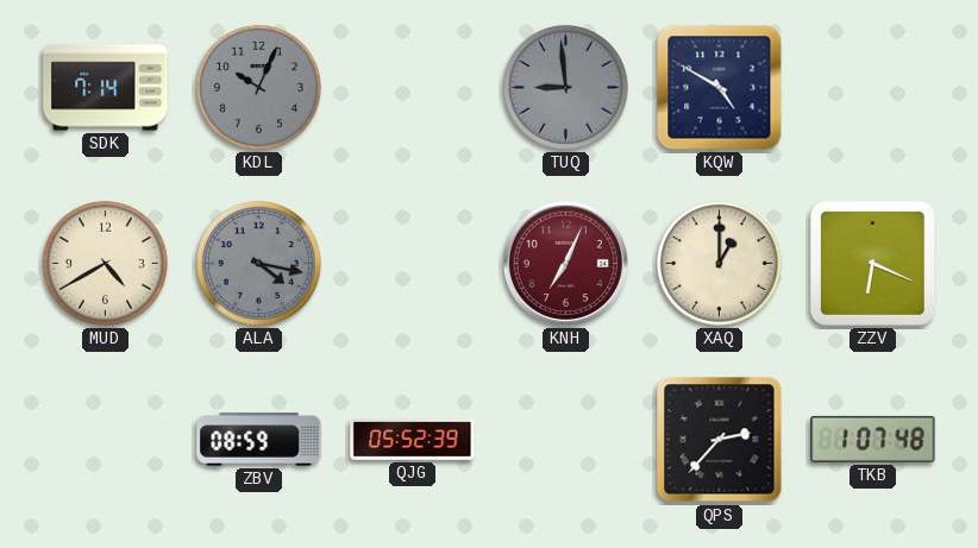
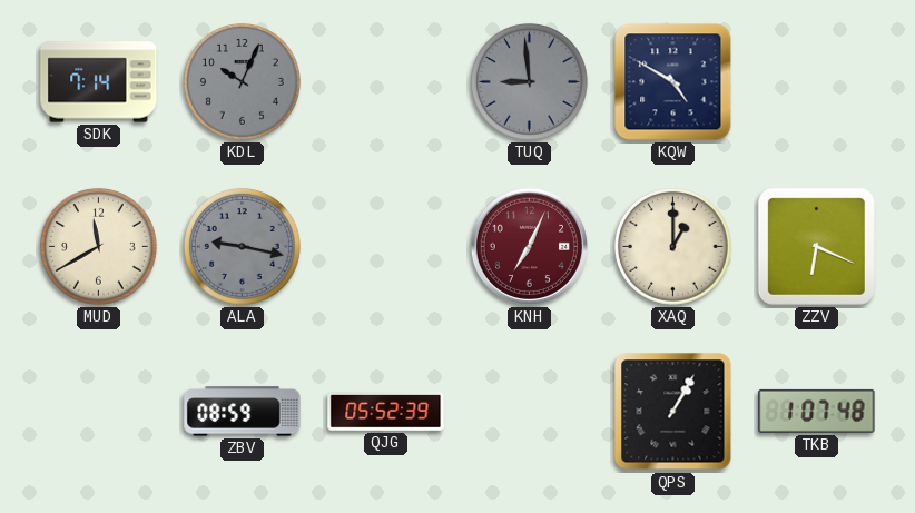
MUD: 4:40 -> 11:40
ALA: 4:17 -> 9:17
QPS: 2:37 -> 1:05
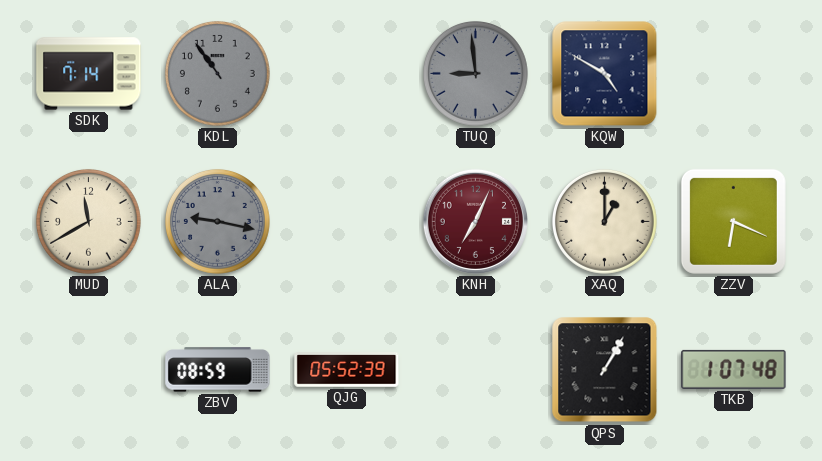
KDL: 10:04 -> 10:54
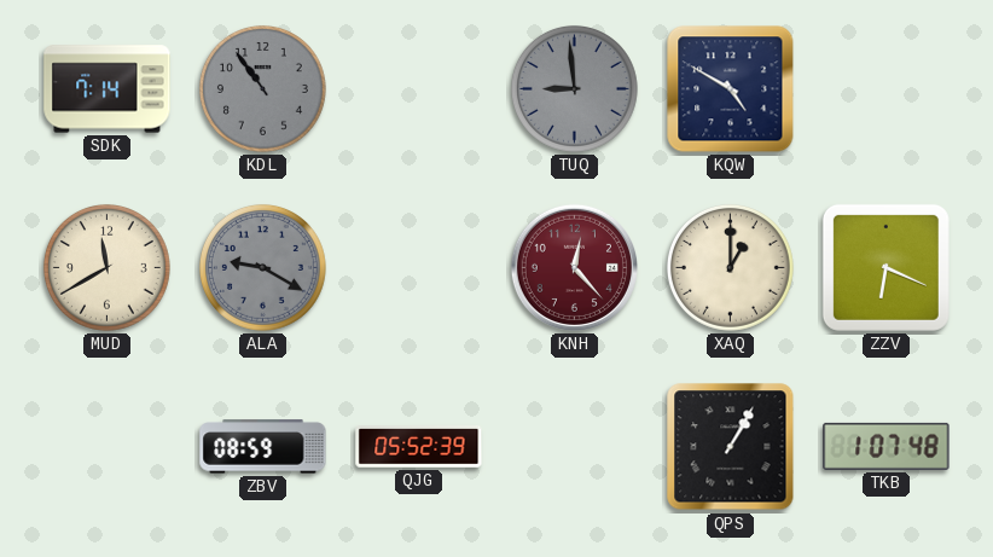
ALA: 9:17 -> 9:20
KNH: 7:04 -> 12:23
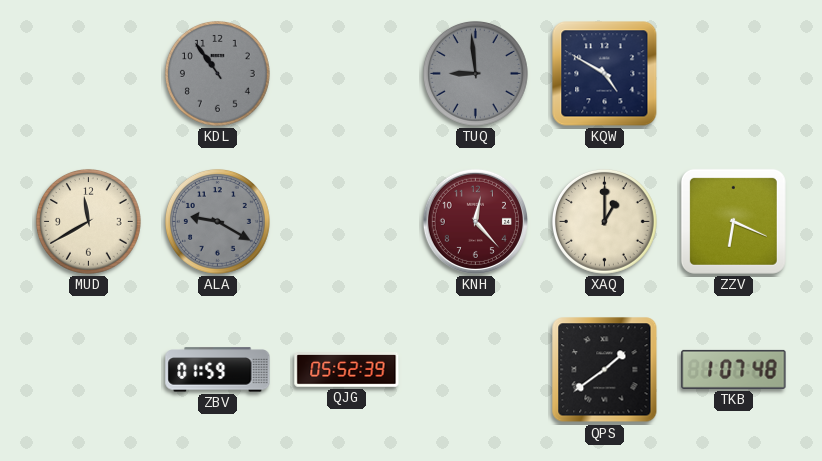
SDK: 7:14 -> none
ZBV: 08:59 -> 01:59
QPS: 1:05 -> 1:39
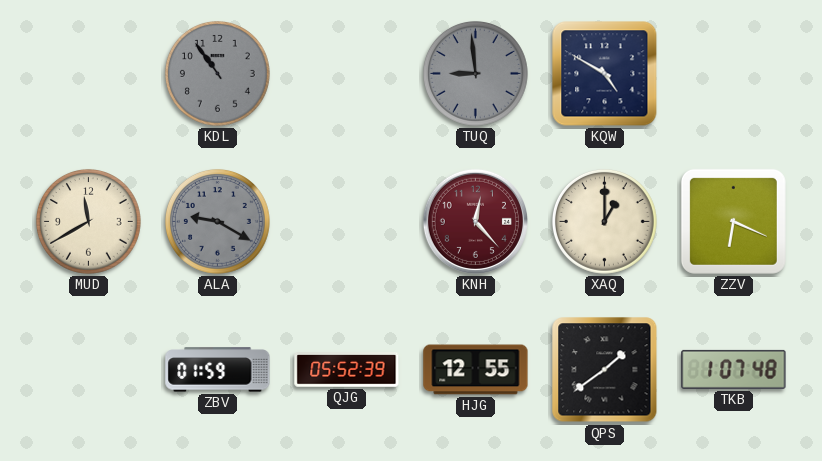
HJG: none -> 12:55
